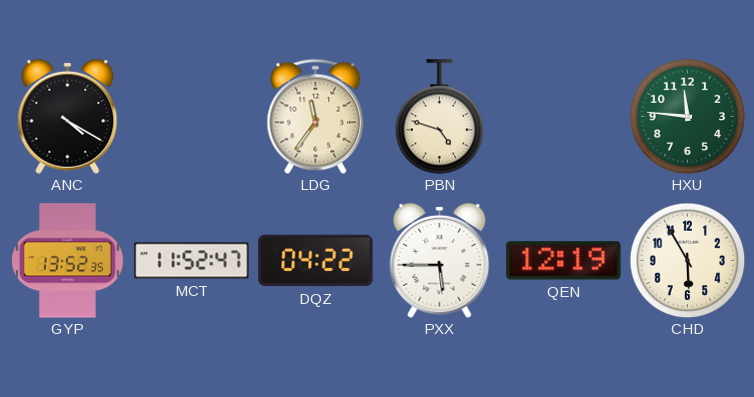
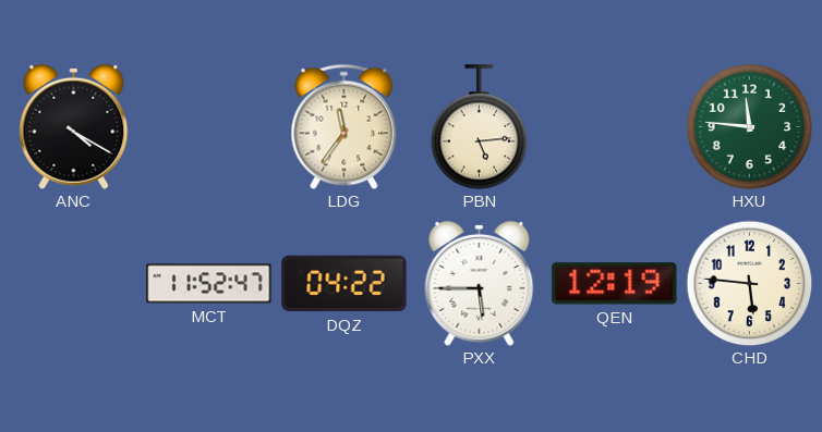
PBN: 4:48 -> 5:14
GYP: 13:52 -> none
CHD: 5:55 -> 5:46
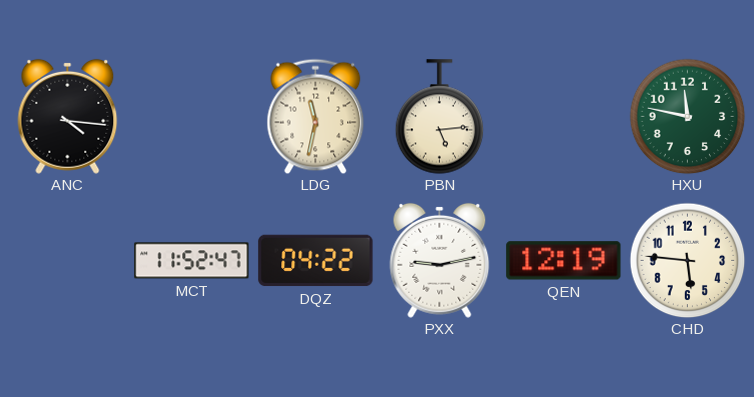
ANC: 4:20 -> 4:16
LDG: 11:36 -> 11:32
HXU: 11:46 -> 11:47
PXX: 5:45 -> 9:13
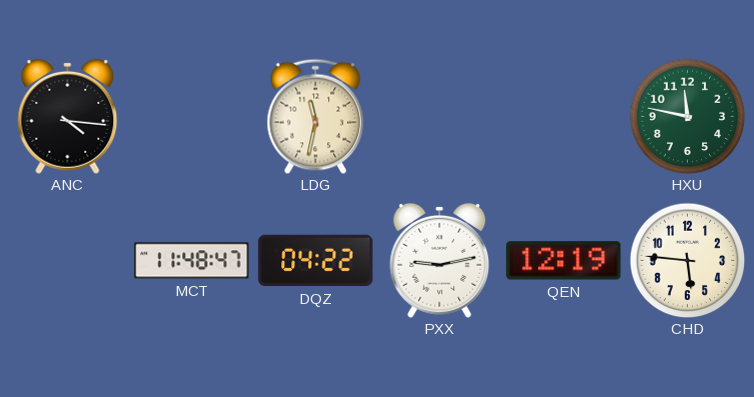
PBN: 5:14 -> none
MCT: 11:52 -> 11:48
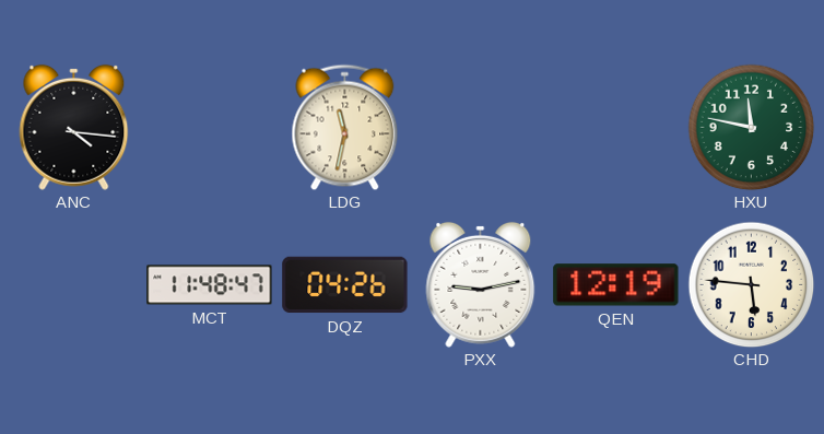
DQZ: 04:22 -> 04:26
